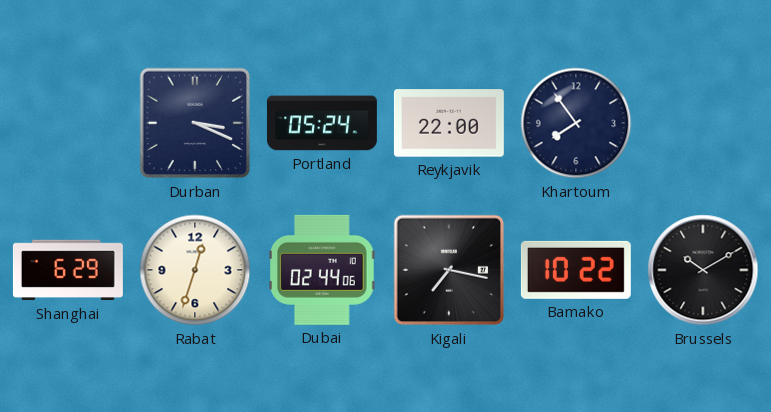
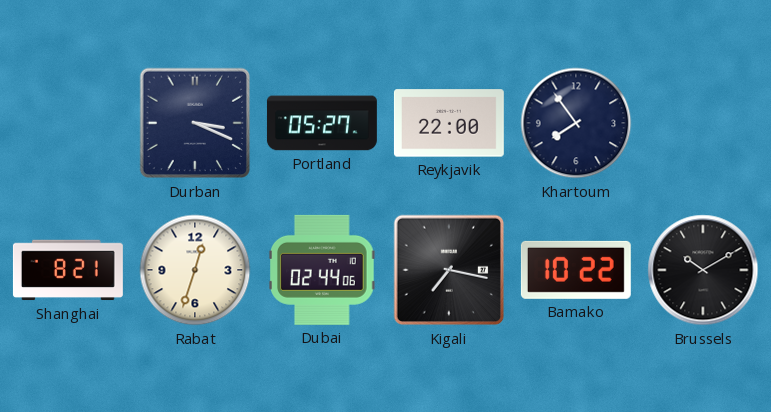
Portland: 05:24 -> 05:27
Shanghai: 6:29 -> 8:21
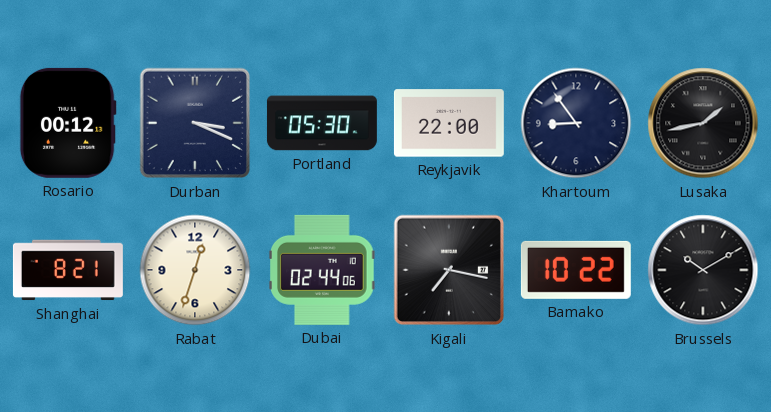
Rosario: none -> 00:12
Portland: 05:27 -> 05:30
Khartoum: 7:54 -> 8:54
Lusaka: none -> 1:43
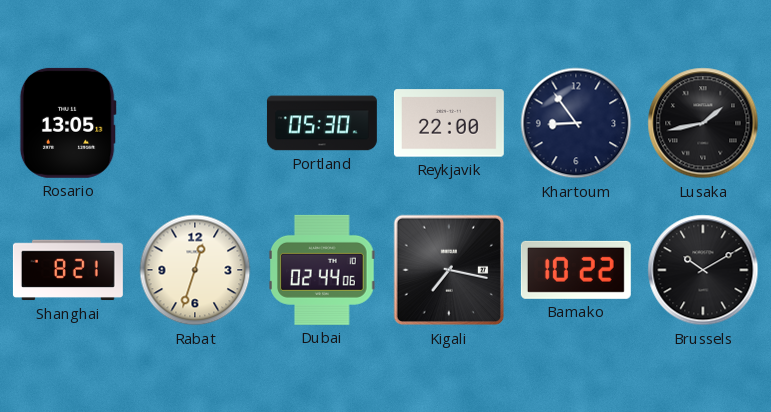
Rosario: 00:12 -> 13:05
Durban: 3:19 -> none
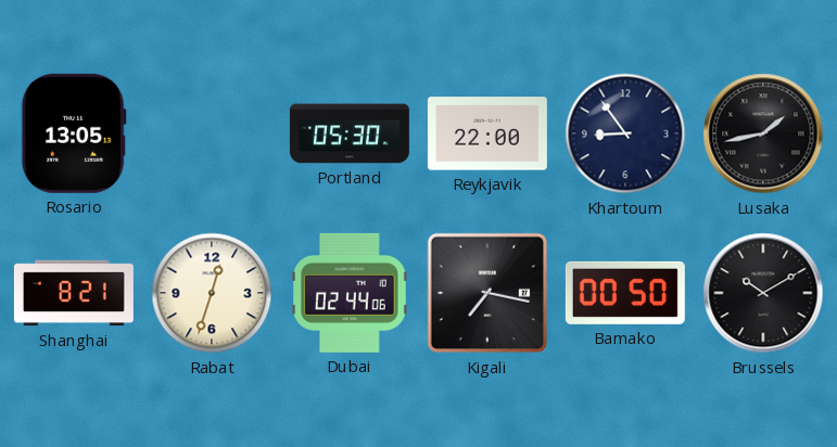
Bamako: 10:22 -> 00:50
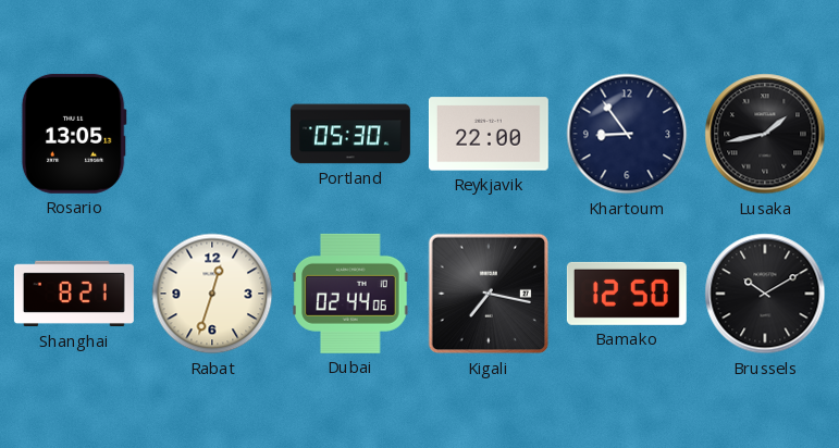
Bamako: 00:50 -> 12:50
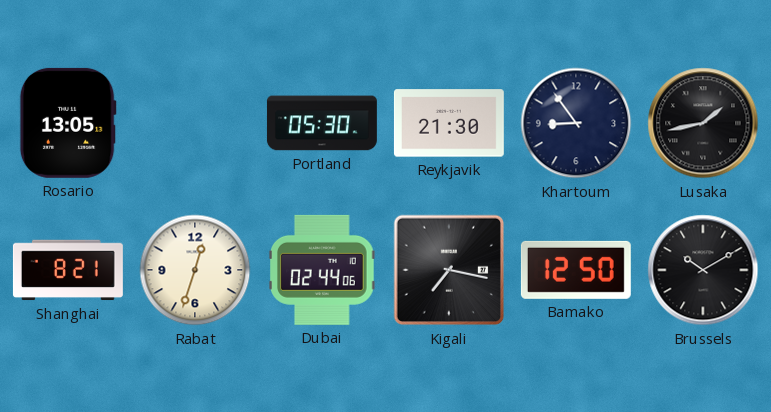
Reykjavik: 22:00 -> 21:30
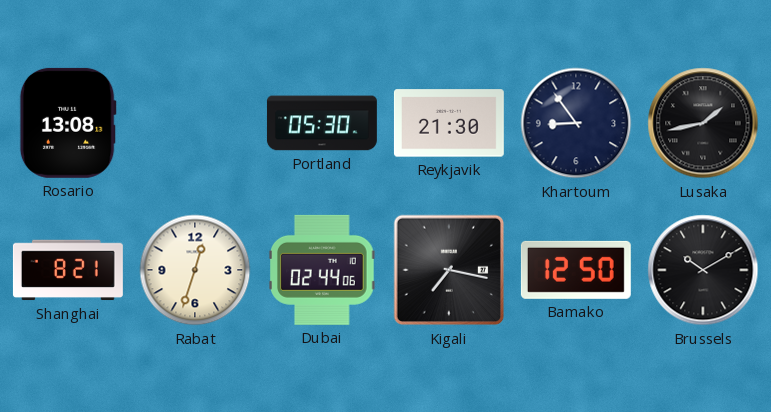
Rosario: 13:05 -> 13:08
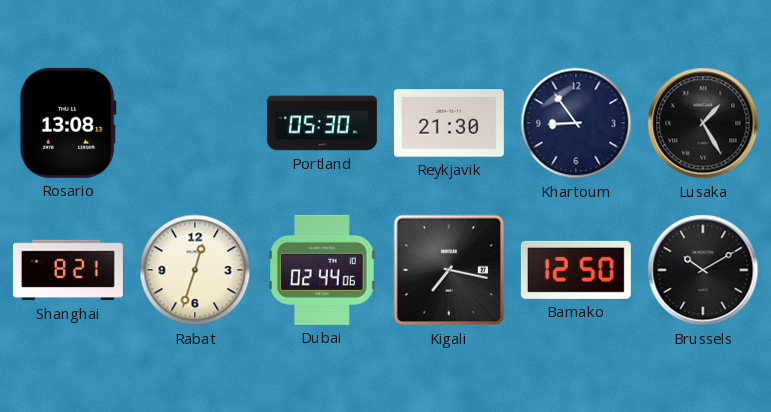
Lusaka: 1:43 -> 1:25
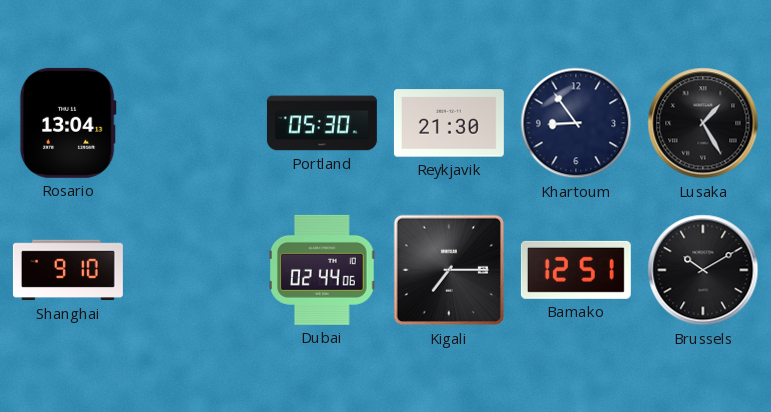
Rosario: 13:08 -> 13:04
Shanghai: 8:21 -> 9:10
Rabat: 12:33 -> none
Kigali: 7:17 -> 7:15
Bamako: 12:50 -> 12:51
